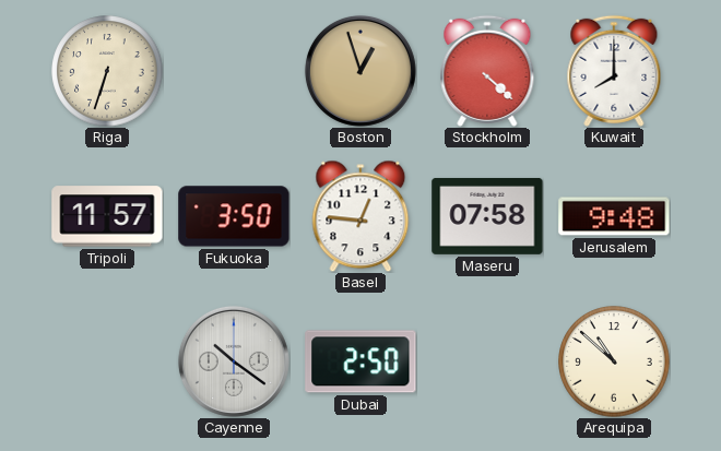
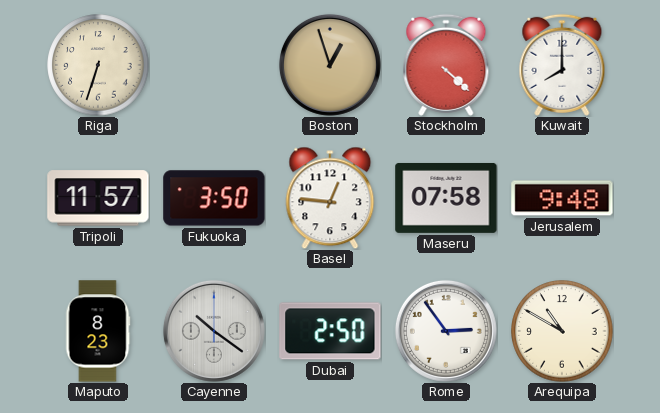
Maputo: none -> 8:23
Rome: none -> 2:54
Arequipa: 10:52 -> 10:50
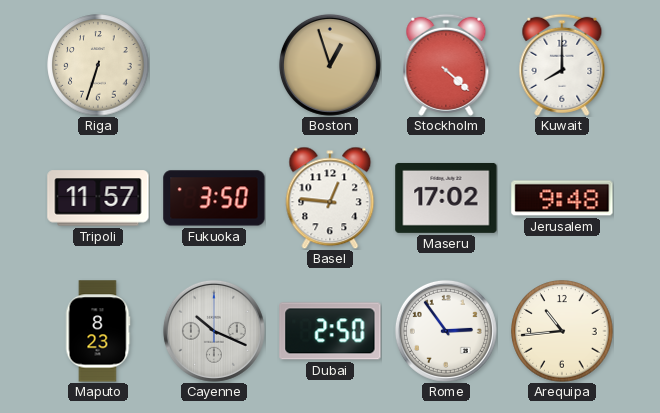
Maseru: 07:58 -> 17:02
Cayenne: 10:21 -> 10:19
Arequipa: 10:50 -> 10:44
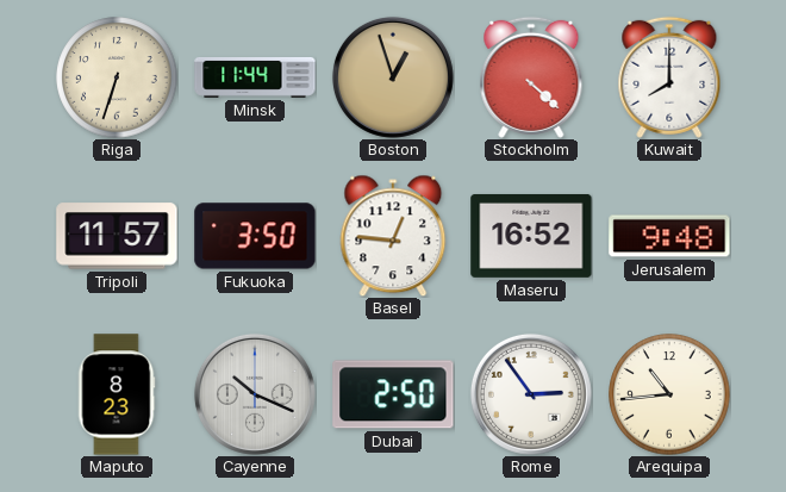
Minsk: none -> 11:44
Maseru: 17:02 -> 16:52
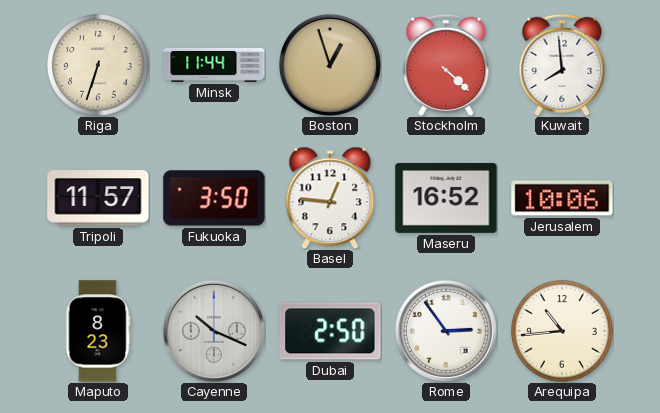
Kuwait: 8:00 -> 7:59
Jerusalem: 9:48 -> 10:06
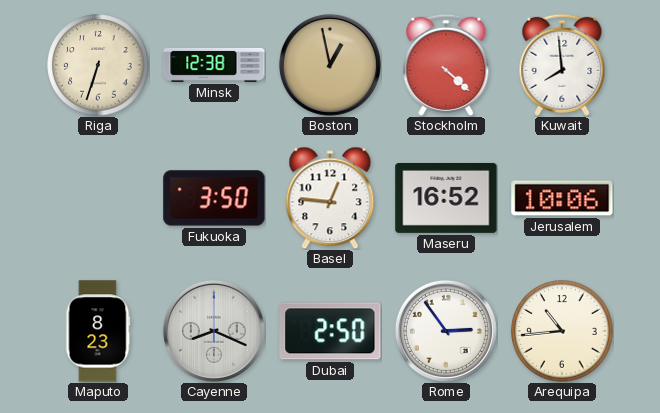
Minsk: 11:44 -> 12:38
Boston: 12:57 -> 12:58
Tripoli: 11:57 -> none
Cayenne: 10:19 -> 8:19
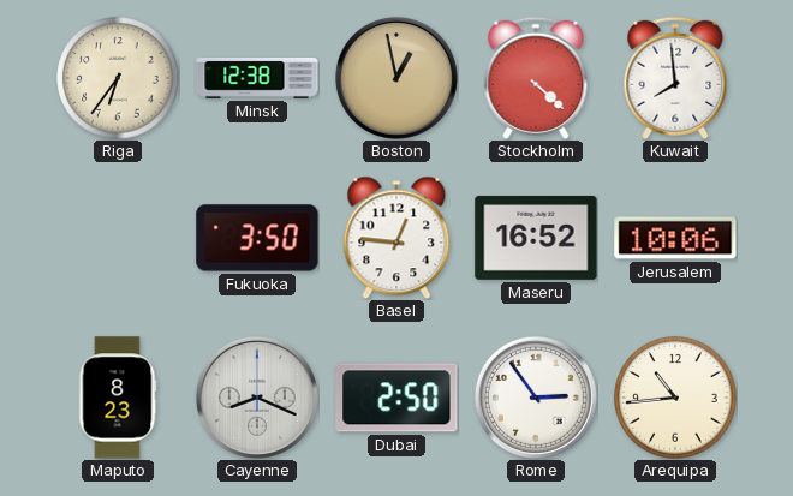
Riga: 6:33 -> 6:36
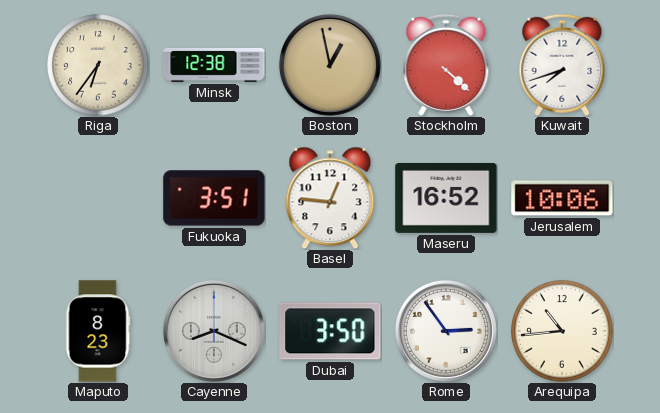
Kuwait: 7:59 -> 7:42
Fukuoka: 3:50 -> 3:51
Dubai: 2:50 -> 3:50
